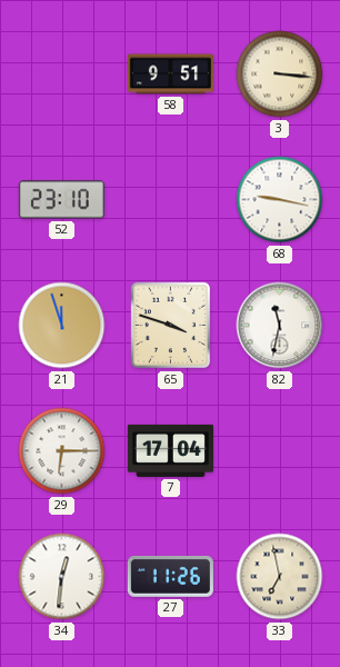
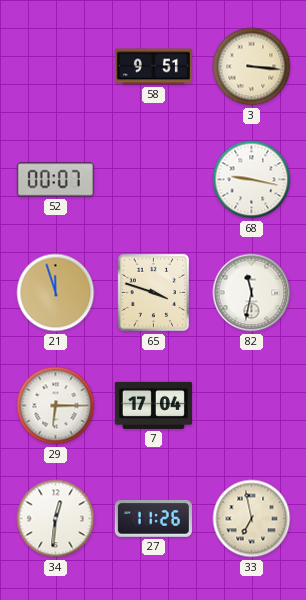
52: 23:10 -> 00:07
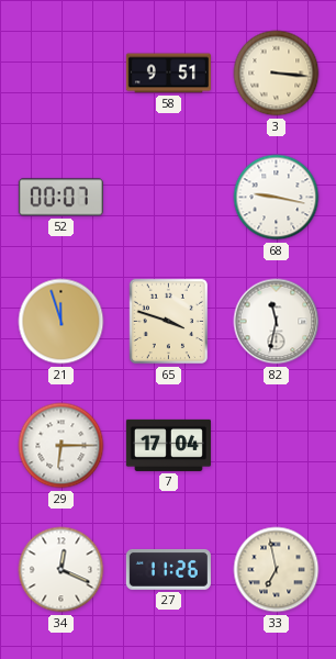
34: 12:31 -> 12:19
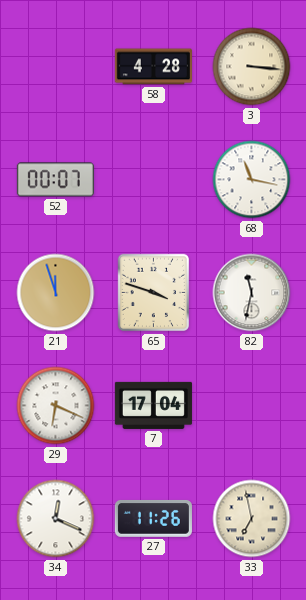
58: 9:51 -> 4:28
68: 9:17 -> 11:17
29: 6:15 -> 6:19
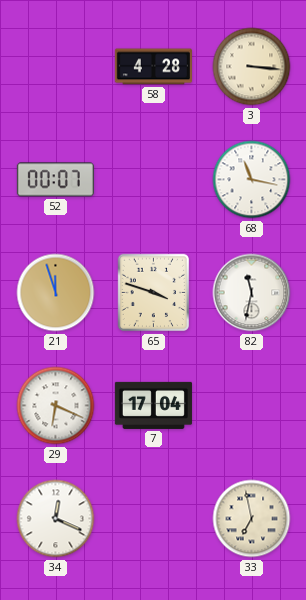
27: 11:26 -> none
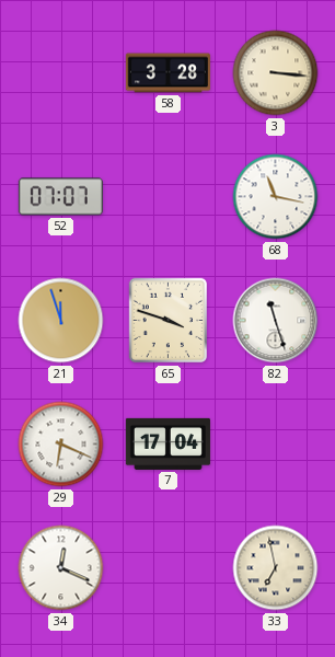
58: 4:28 -> 3:28
52: 00:07 -> 07:07
82: 11:32 -> 11:27
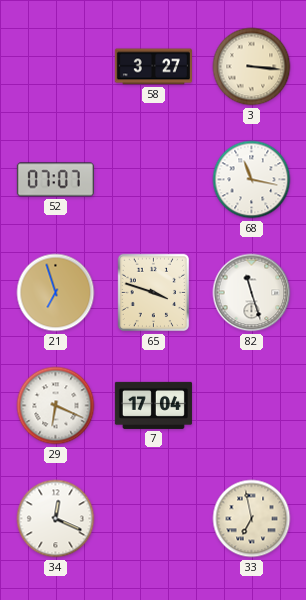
58: 3:28 -> 3:27
21: 11:57 -> 6:57
